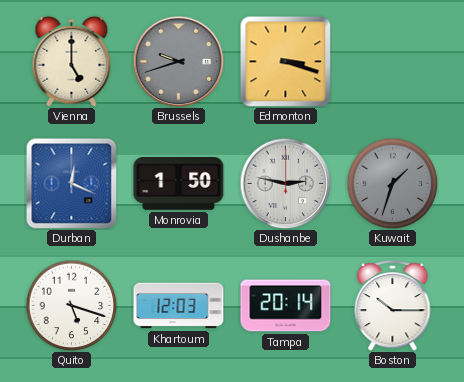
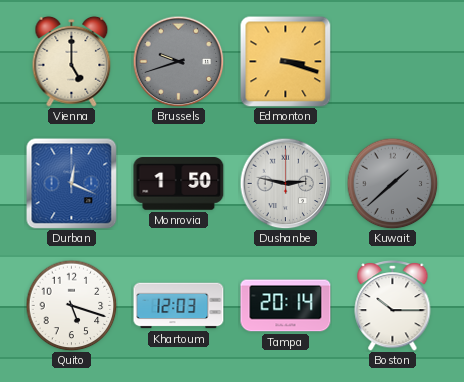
Kuwait: 1:33 -> 1:38
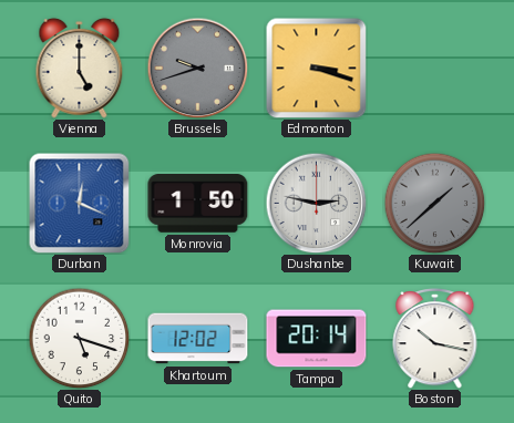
Khartoum: 12:03 -> 12:02
Boston: 10:15 -> 10:17
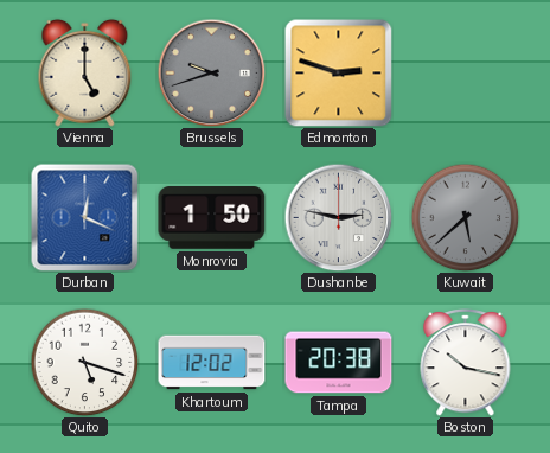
Edmonton: 3:18 -> 2:48
Kuwait: 1:38 -> 5:38
Tampa: 20:14 -> 20:38
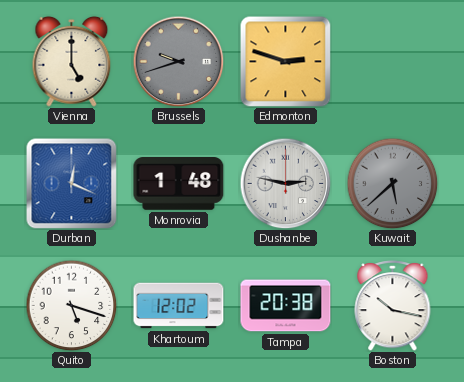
Monrovia: 1:50 -> 1:48
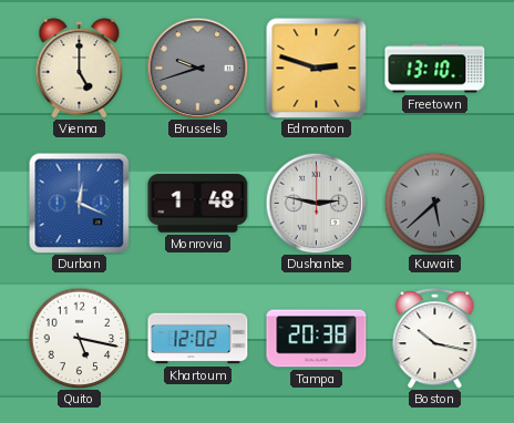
Freetown: none -> 13:10
Quito: 5:18 -> 5:17
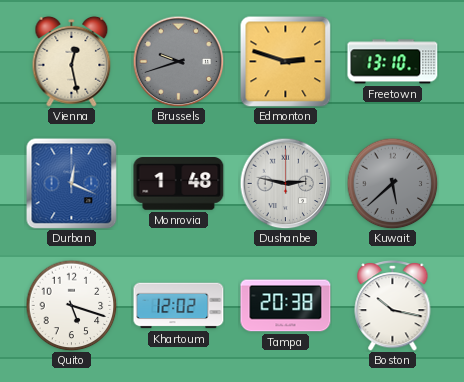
Vienna: 5:00 -> 12:28
Quito: 5:17 -> 5:18
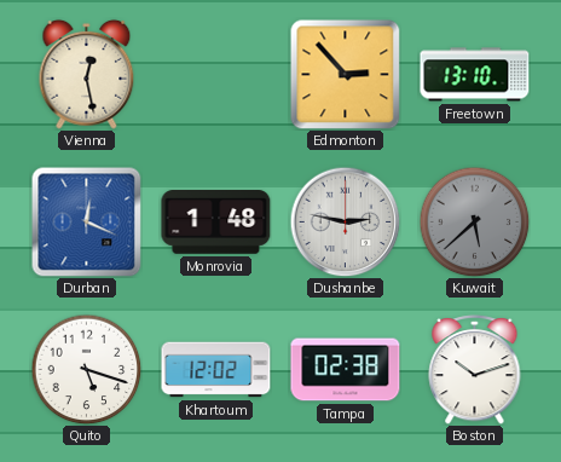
Brussels: 9:42 -> none
Edmonton: 2:48 -> 2:53
Tampa: 20:38 -> 02:38
Boston: 10:17 -> 10:12
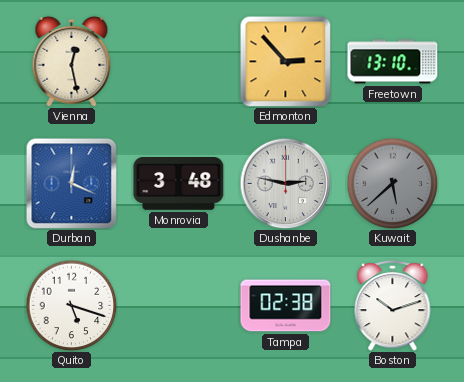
Monrovia: 1:48 -> 3:48
Khartoum: 12:02 -> none
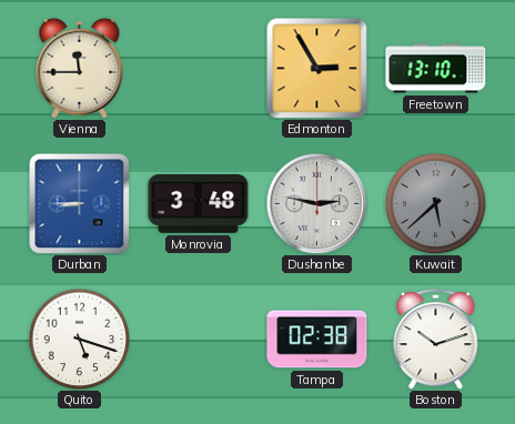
Vienna: 12:28 -> 11:45
Edmonton: 2:53 -> 2:55
Durban: 12:19 -> 8:45
